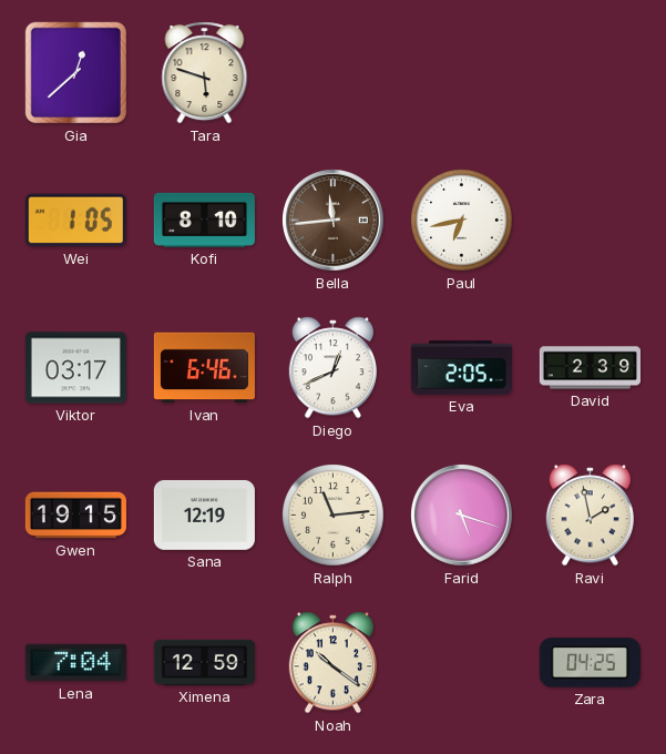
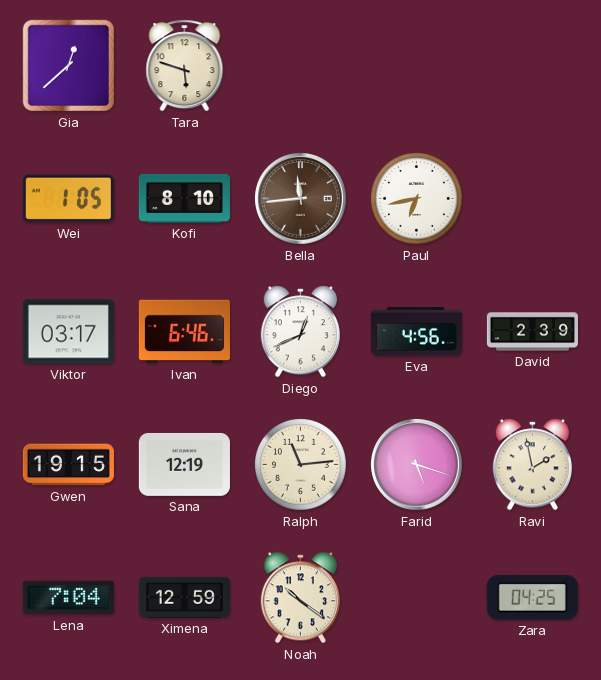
Eva: 2:05 -> 4:56
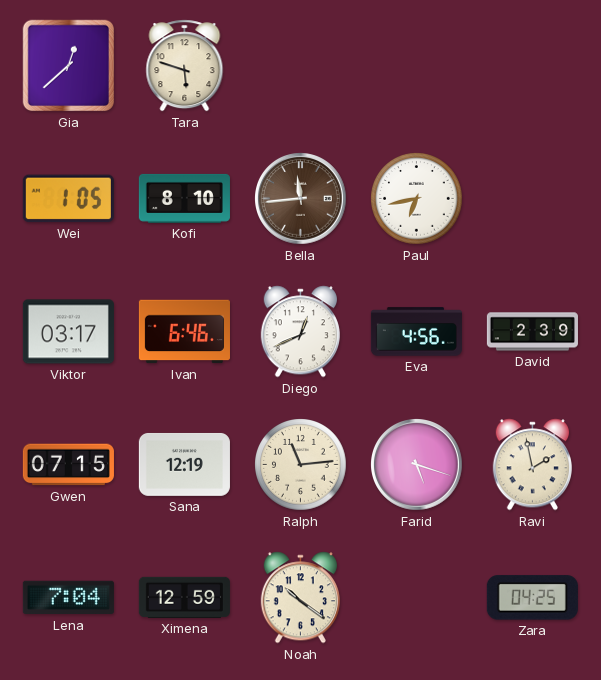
Gwen: 19:15 -> 07:15
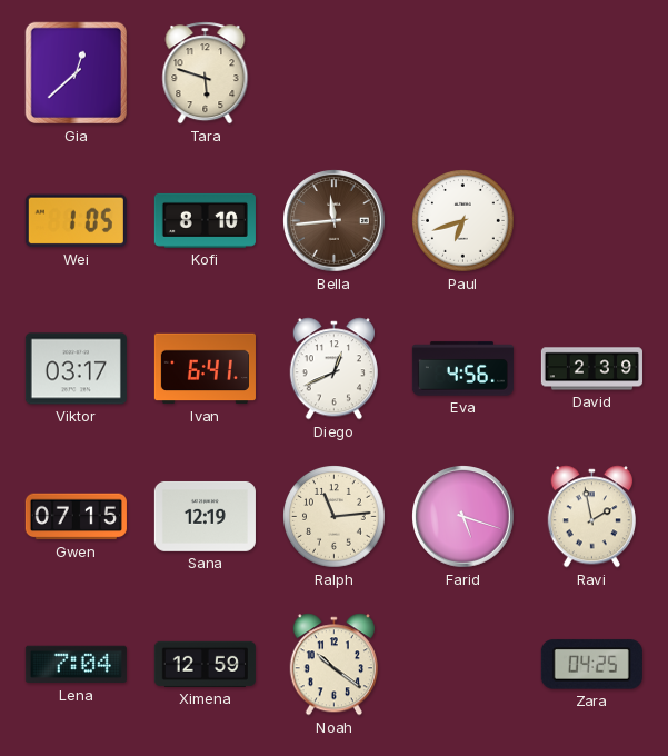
Paul: 6:43 -> 6:42
Ivan: 6:46 -> 6:41
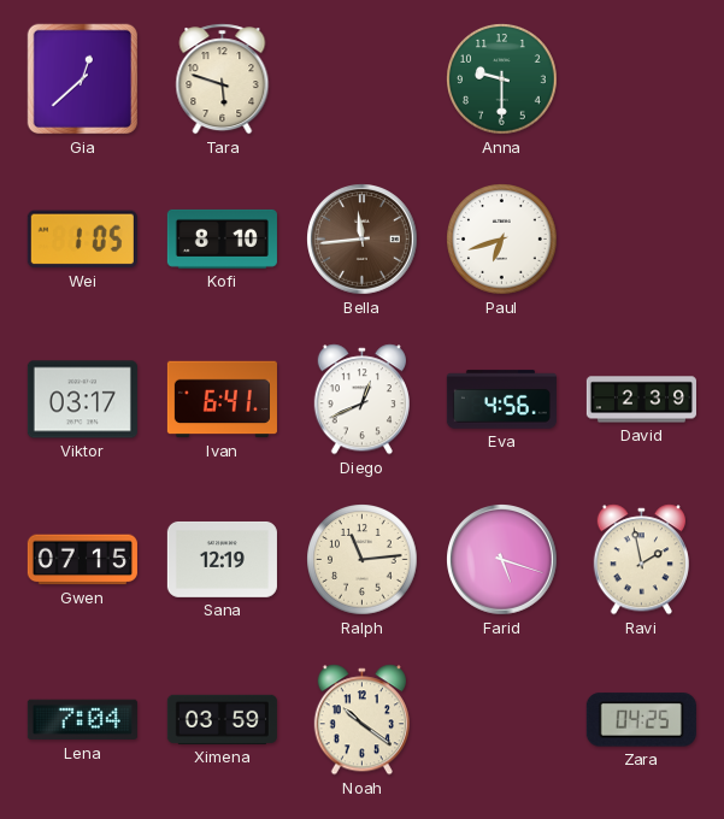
Anna: none -> 9:30
Ximena: 12:59 -> 03:59
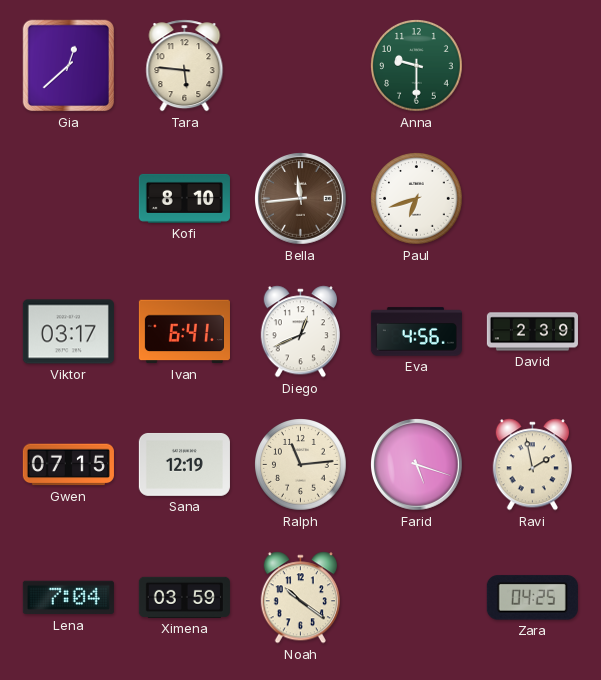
Tara: 5:48 -> 5:46
Wei: 1:05 -> none
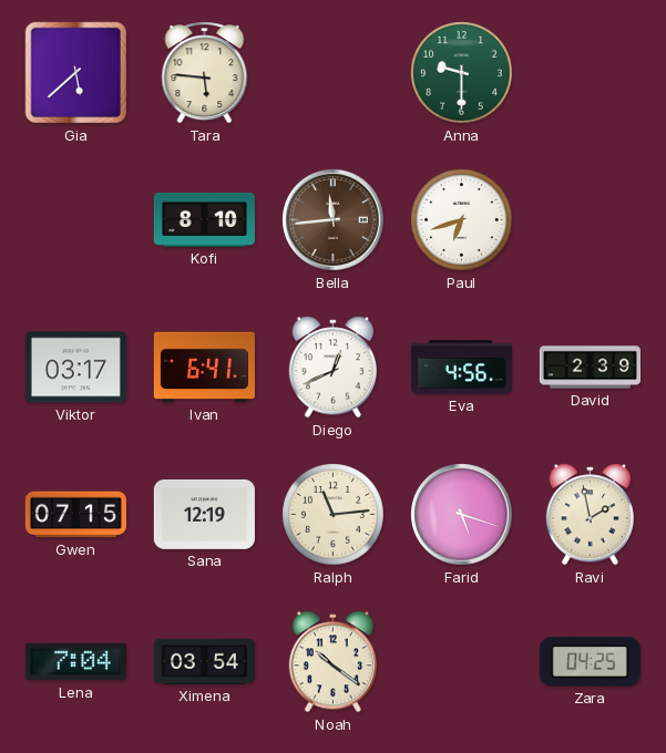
Gia: 12:38 -> 5:38
Ximena: 03:59 -> 03:54
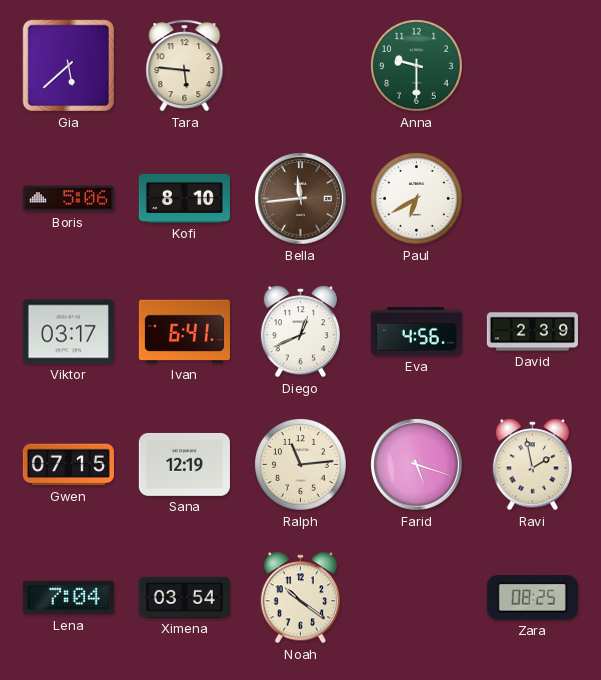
Boris: none -> 5:06
Paul: 6:42 -> 6:40
Zara: 04:25 -> 08:25
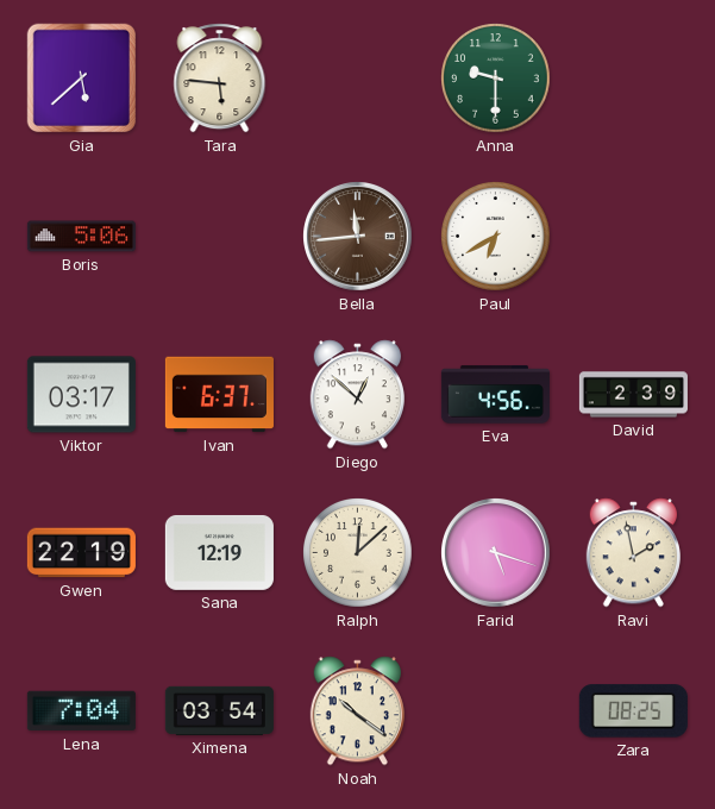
Kofi: 8:10 -> none
Ivan: 6:41 -> 6:37
Diego: 12:41 -> 12:52
Gwen: 07:15 -> 22:19
Ralph: 11:14 -> 12:08
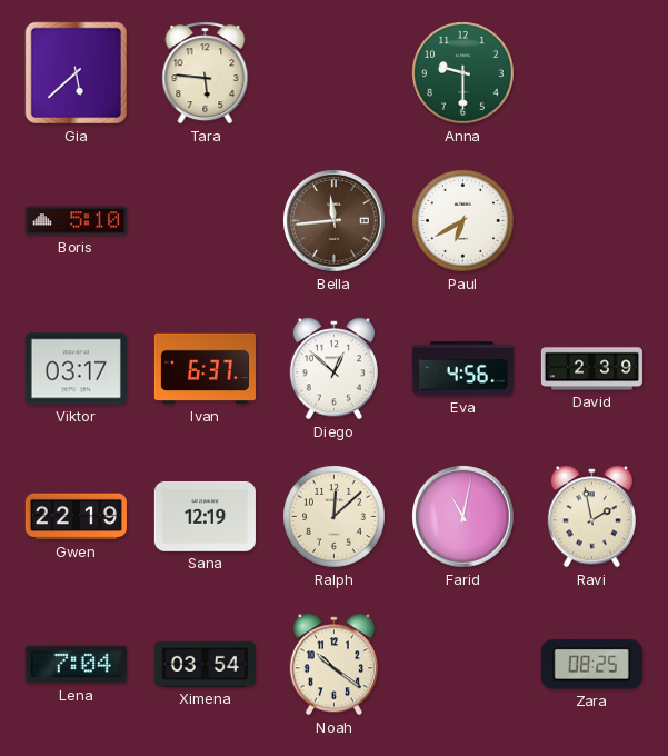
Boris: 5:06 -> 5:10
Farid: 5:18 -> 11:02
